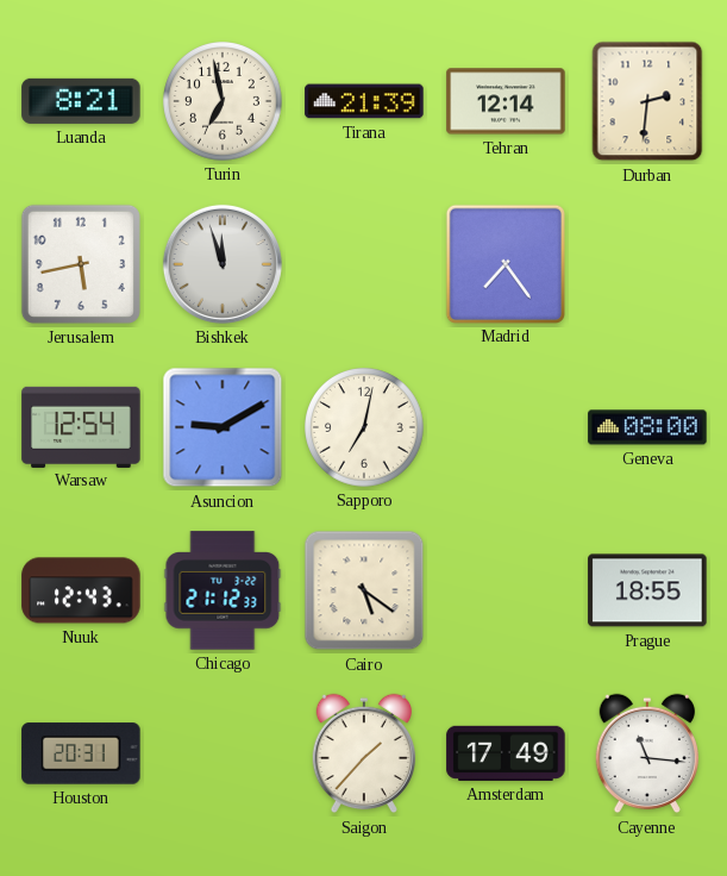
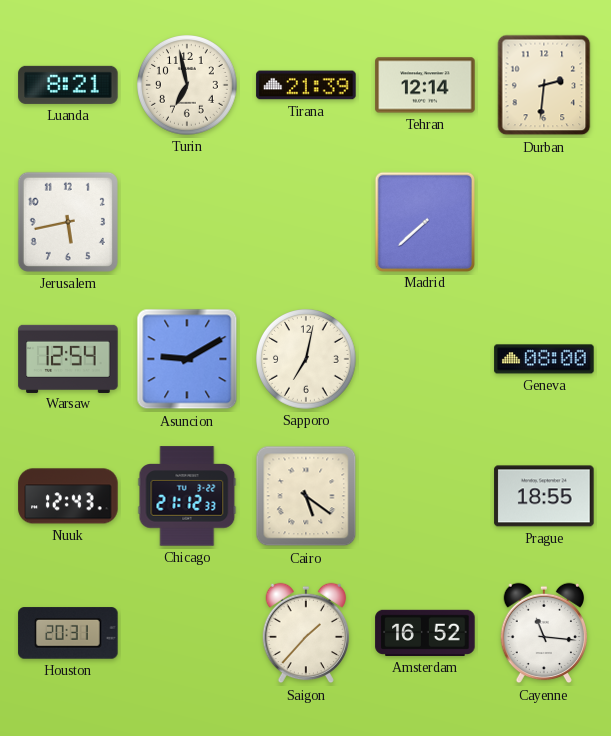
Bishkek: 11:57 -> none
Madrid: 7:24 -> 7:38
Amsterdam: 17:49 -> 16:52
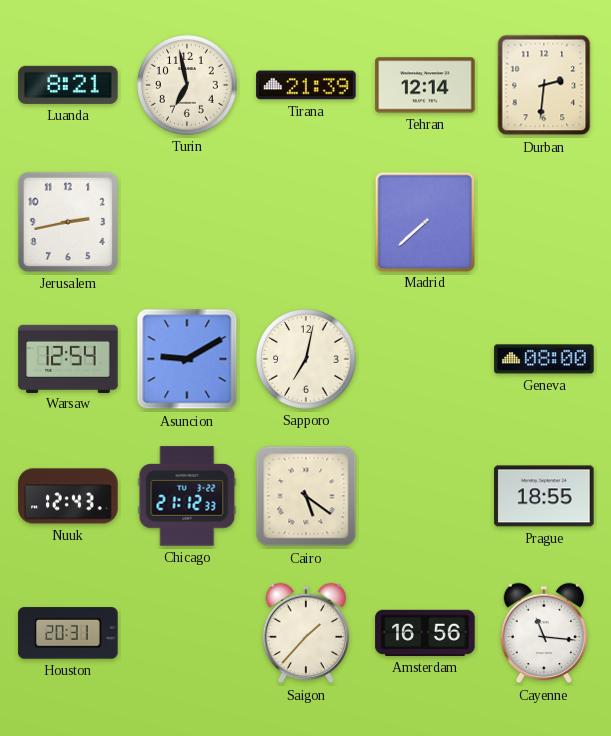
Jerusalem: 5:43 -> 2:43
Amsterdam: 16:52 -> 16:56
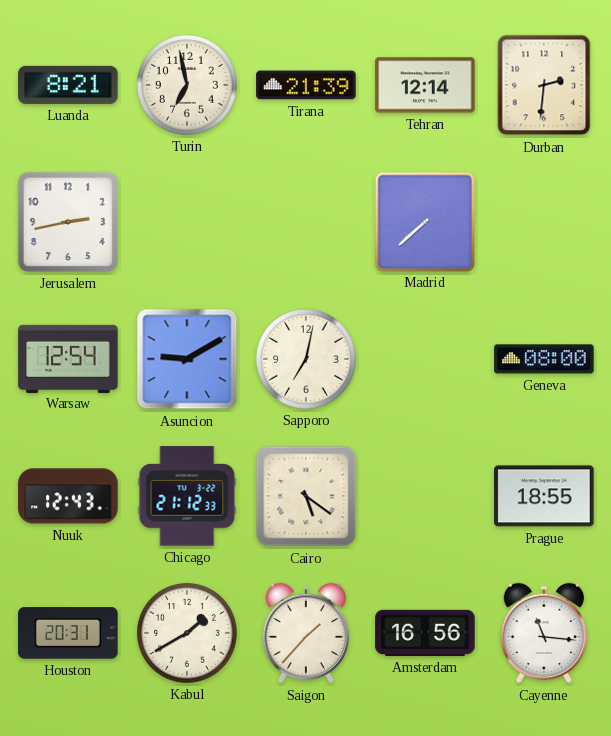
Kabul: none -> 1:40
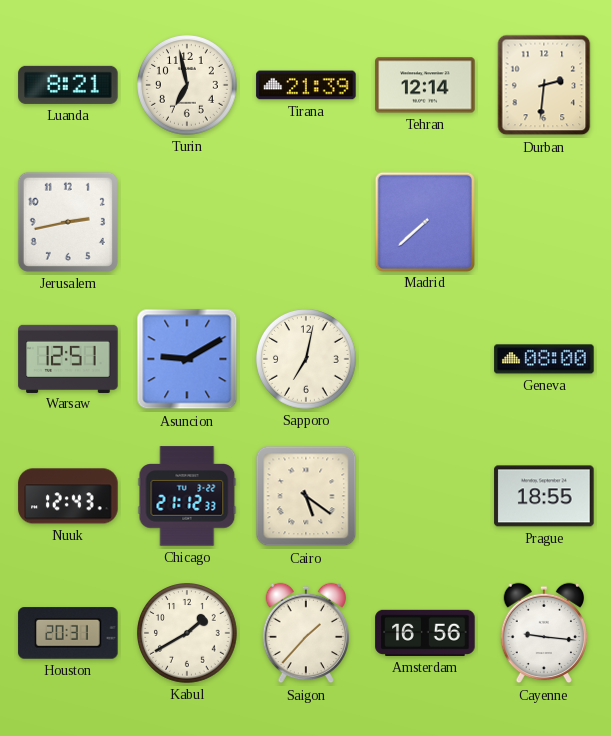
Warsaw: 12:54 -> 12:51
Cayenne: 11:16 -> 9:16
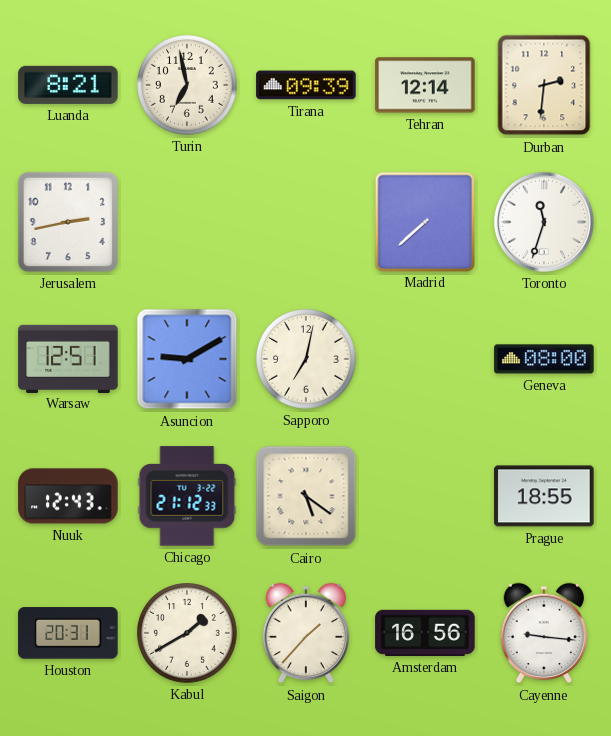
Tirana: 21:39 -> 09:39
Toronto: none -> 11:33
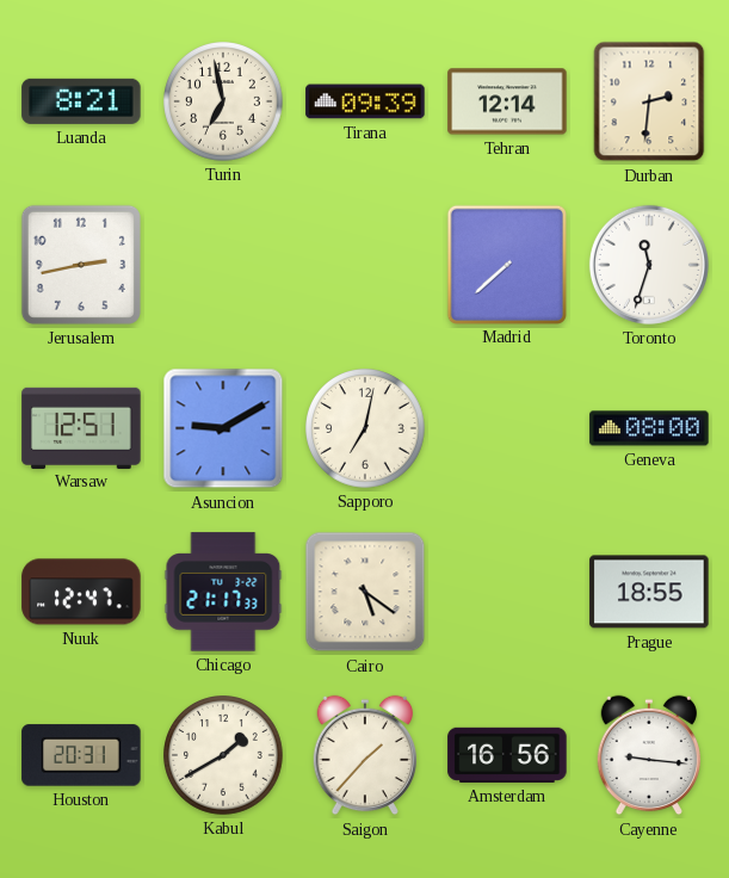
Nuuk: 12:43 -> 12:47
Chicago: 21:12 -> 21:17
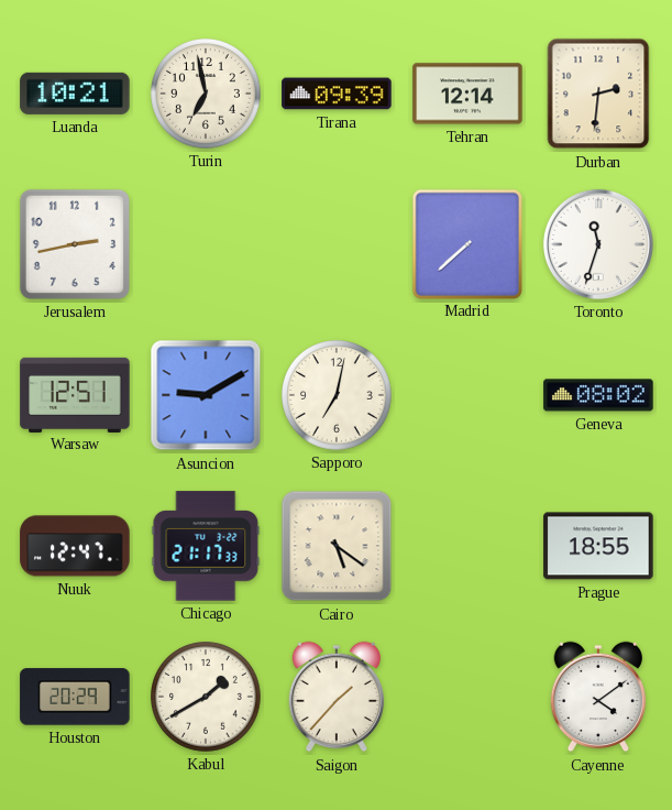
Luanda: 8:21 -> 10:21
Geneva: 08:00 -> 08:02
Houston: 20:31 -> 20:29
Amsterdam: 16:56 -> none
Cayenne: 9:16 -> 4:09
